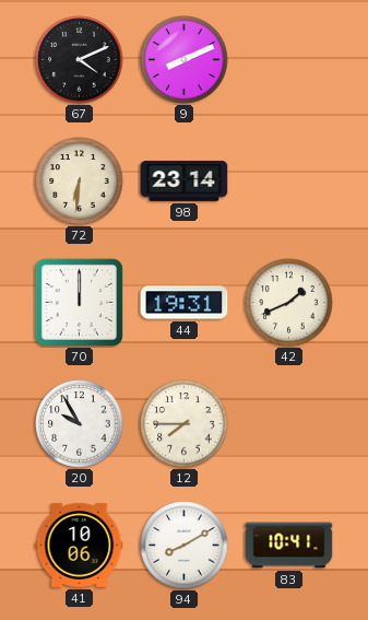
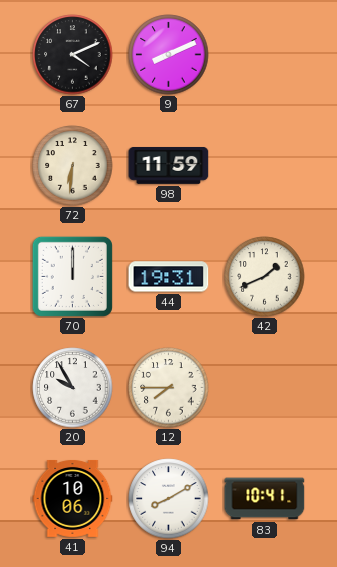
98: 23:14 -> 11:59
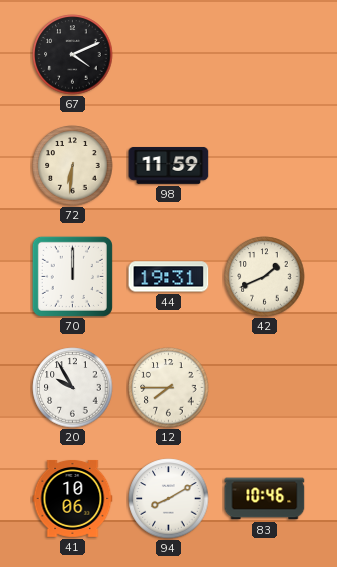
9: 8:11 -> none
83: 10:41 -> 10:46
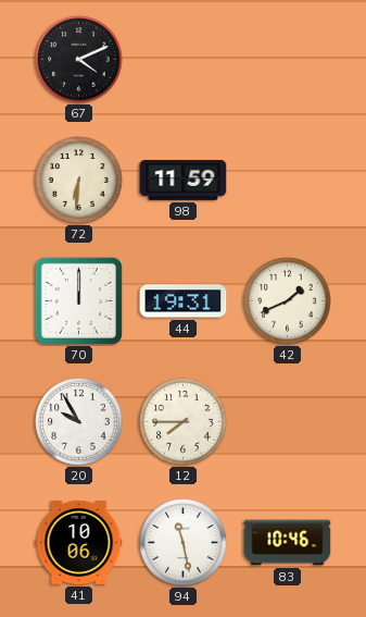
94: 8:10 -> 11:28
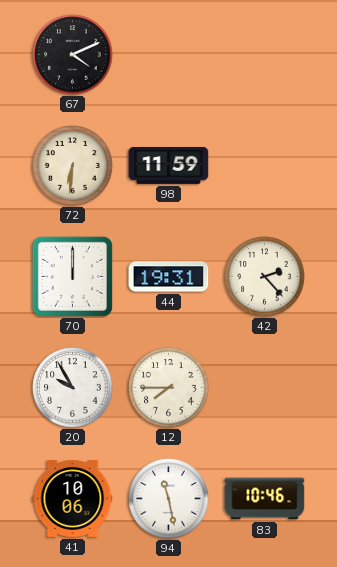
42: 1:41 -> 2:23
